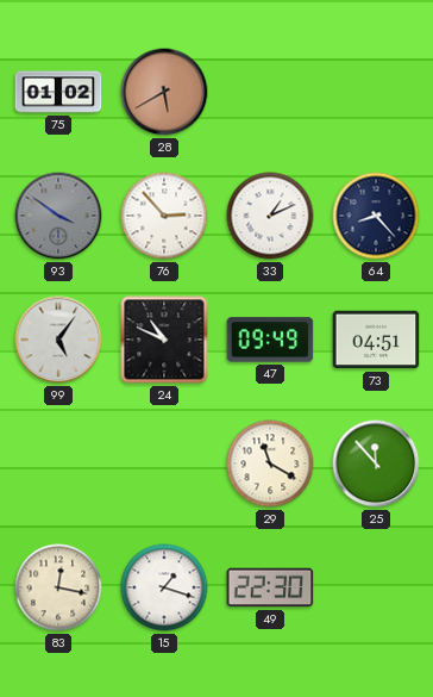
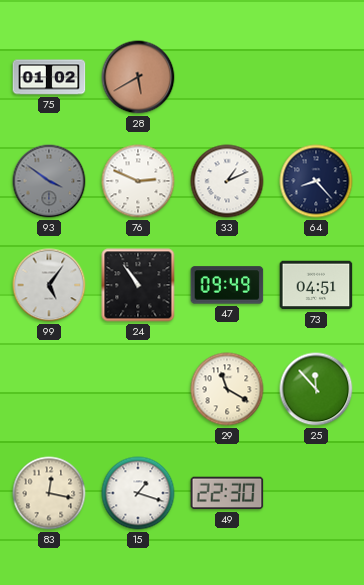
76: 2:53 -> 2:49
24: 10:49 -> 10:54
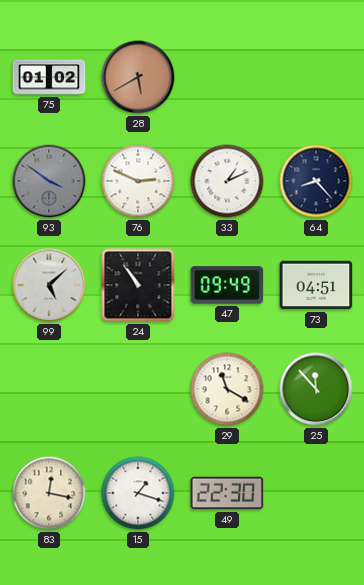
99: 5:06 -> 5:08
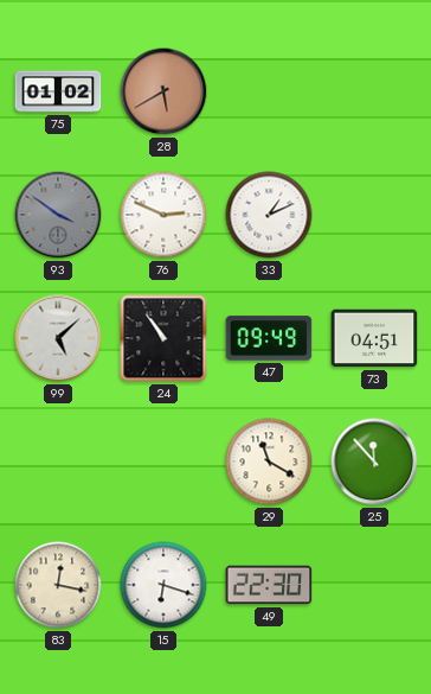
64: 8:23 -> none
15: 1:18 -> 6:18
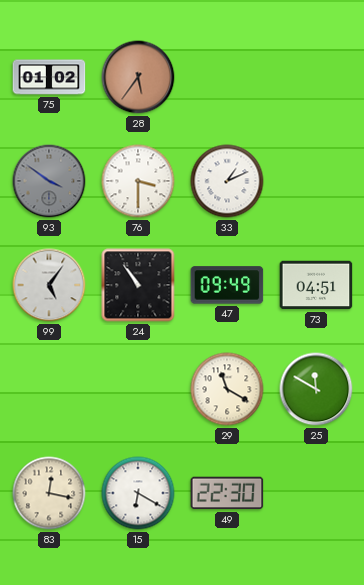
28: 5:40 -> 5:36
76: 2:49 -> 3:30
99: 5:08 -> 5:06
25: 11:53 -> 11:50
15: 6:18 -> 6:20
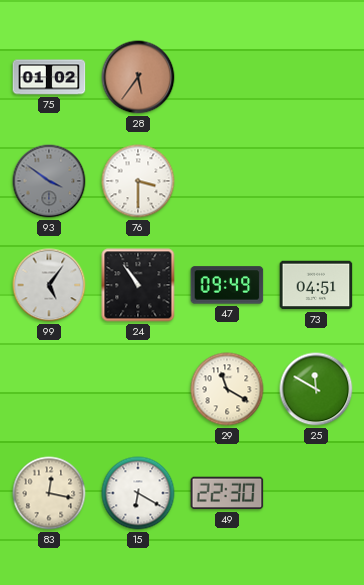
33: 1:11 -> none
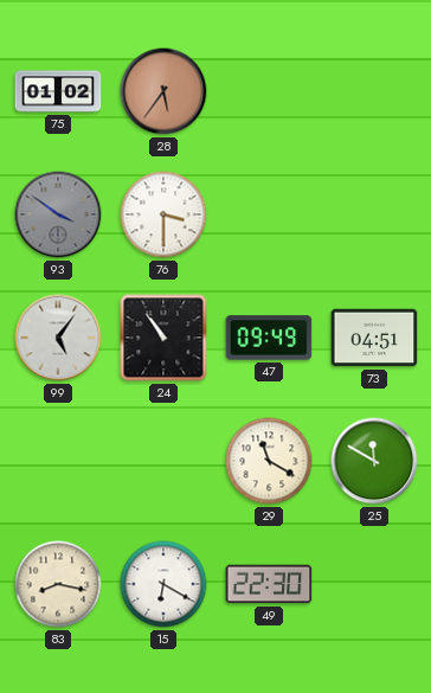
83: 12:17 -> 8:17
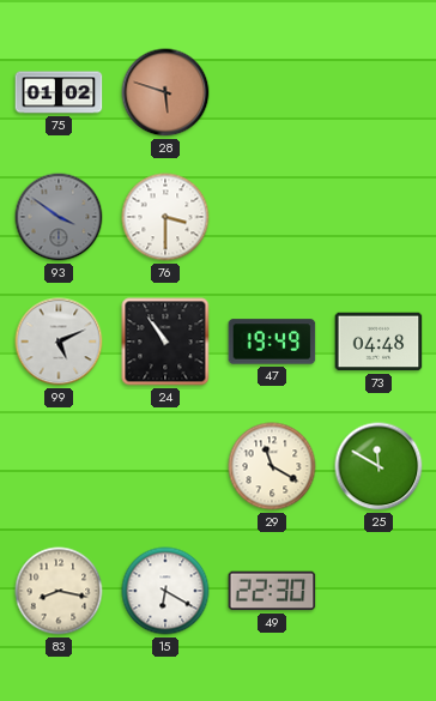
28: 5:36 -> 5:48
99: 5:06 -> 5:11
47: 09:49 -> 19:49
73: 04:51 -> 04:48
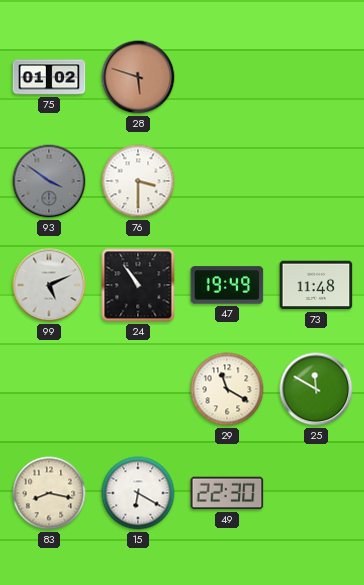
73: 04:48 -> 11:48
